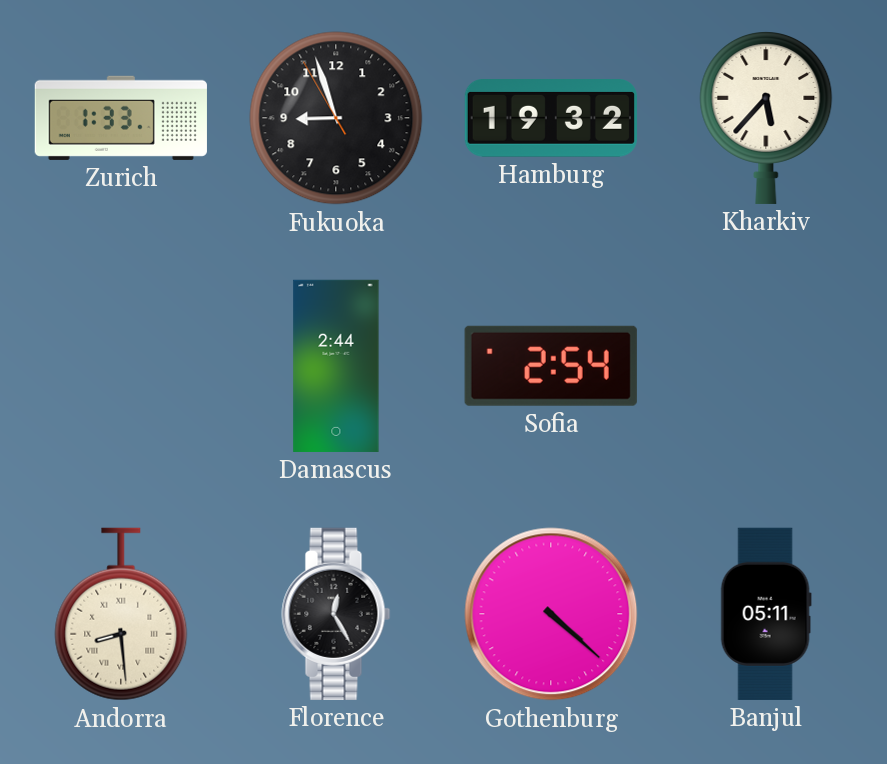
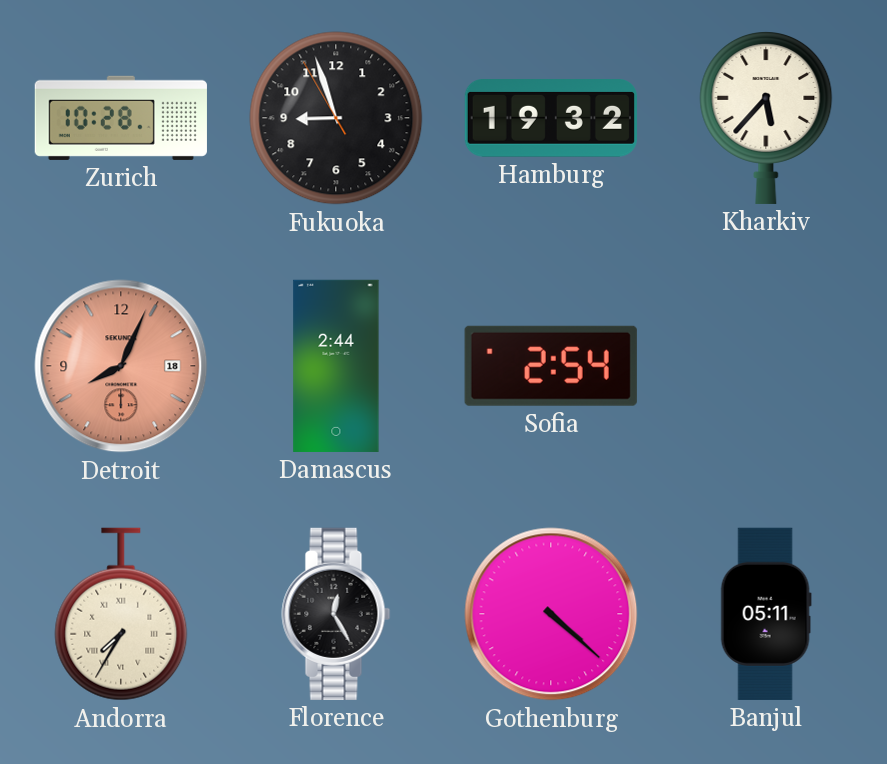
Zurich: 1:33 -> 10:28
Detroit: none -> 8:04
Andorra: 8:29 -> 7:35
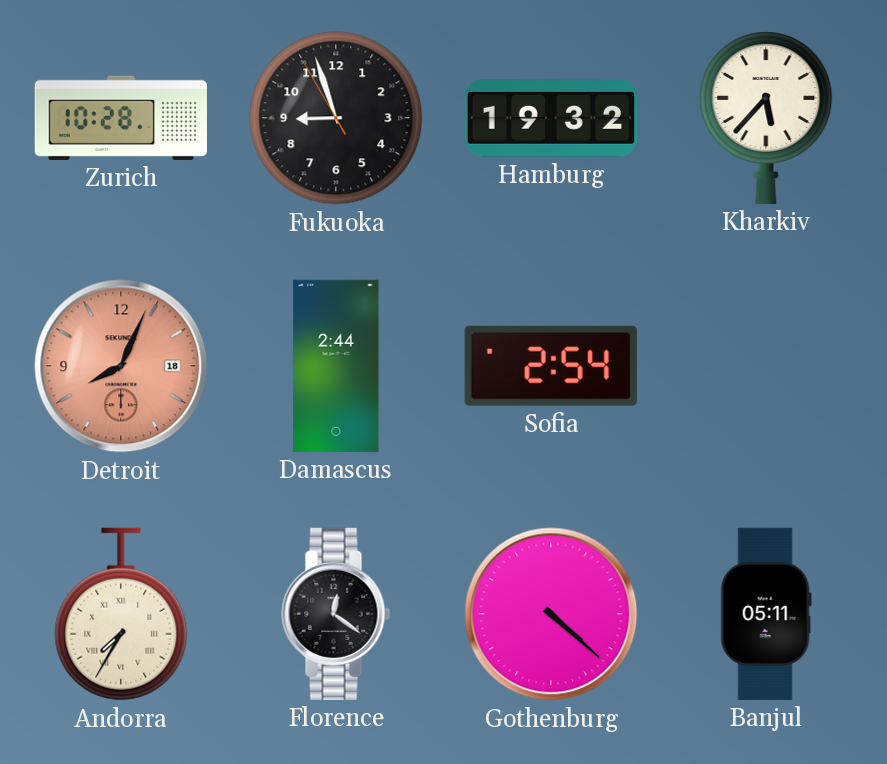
Florence: 12:25 -> 12:21
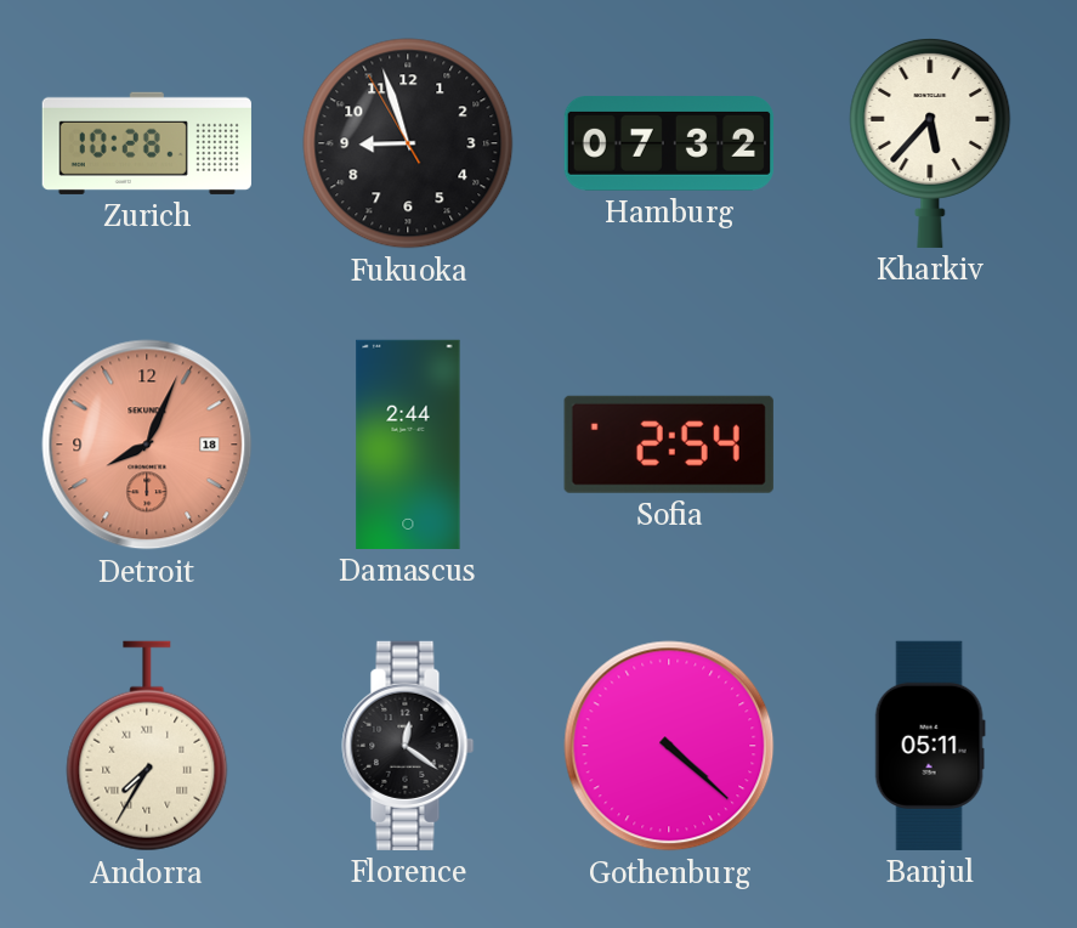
Hamburg: 19:32 -> 07:32
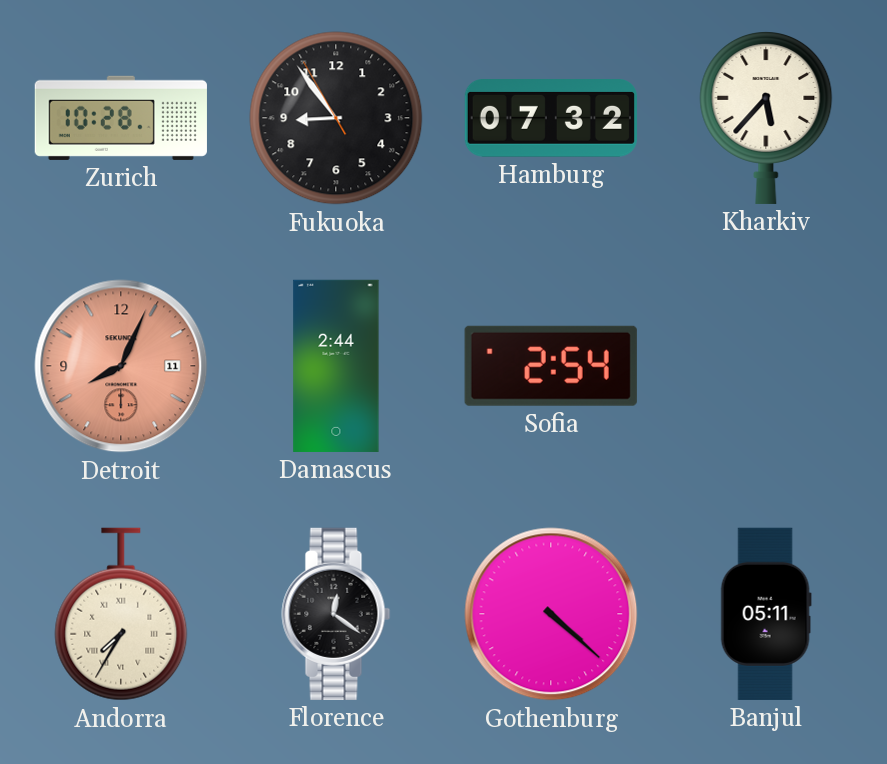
Fukuoka: 8:56 -> 8:53
Detroit date: 18 -> 11
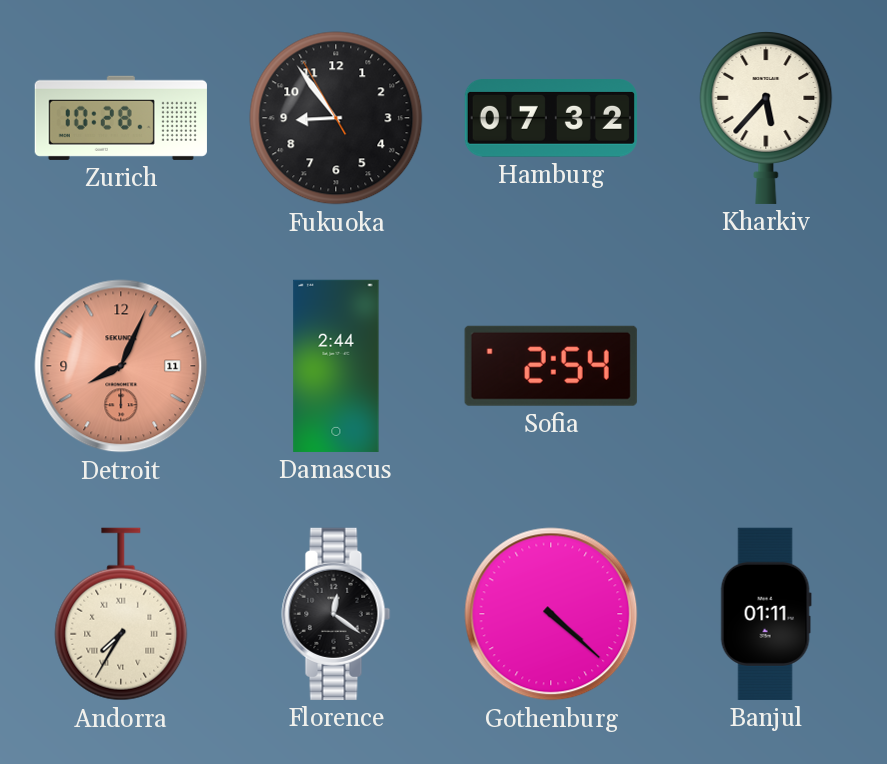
Banjul: 05:11 -> 01:11
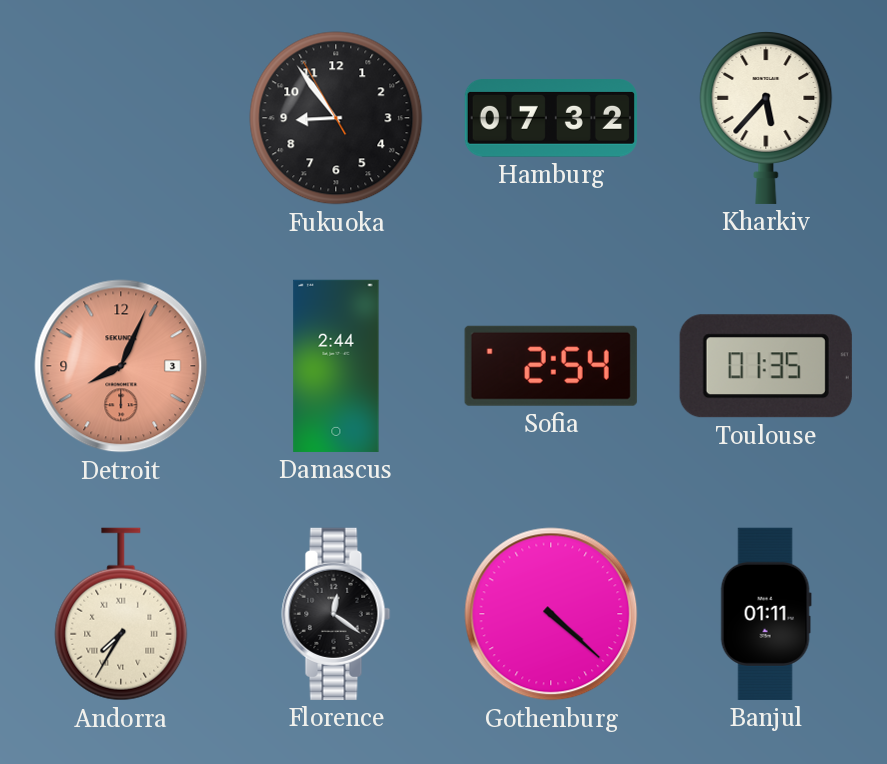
Zurich: 10:28 -> none
Detroit date: 11 -> 3
Toulouse: none -> 01:35
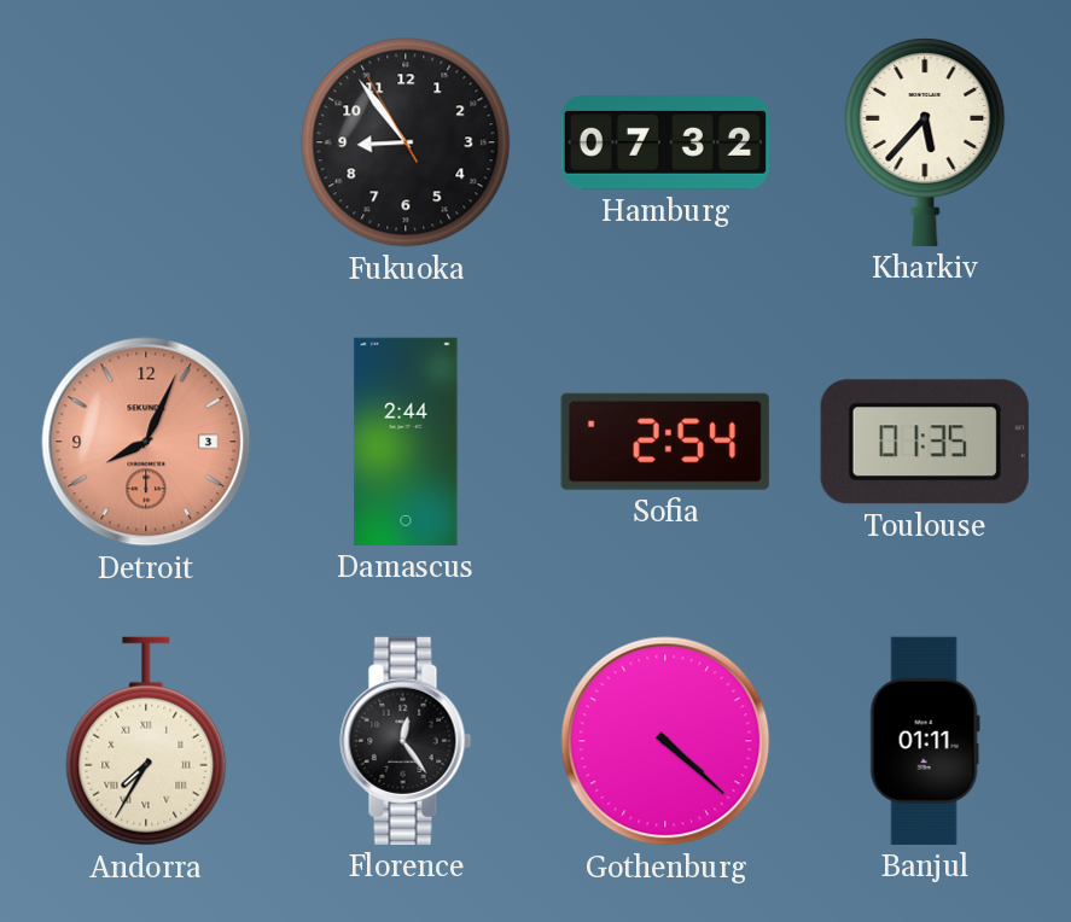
Florence: 12:21 -> 12:24
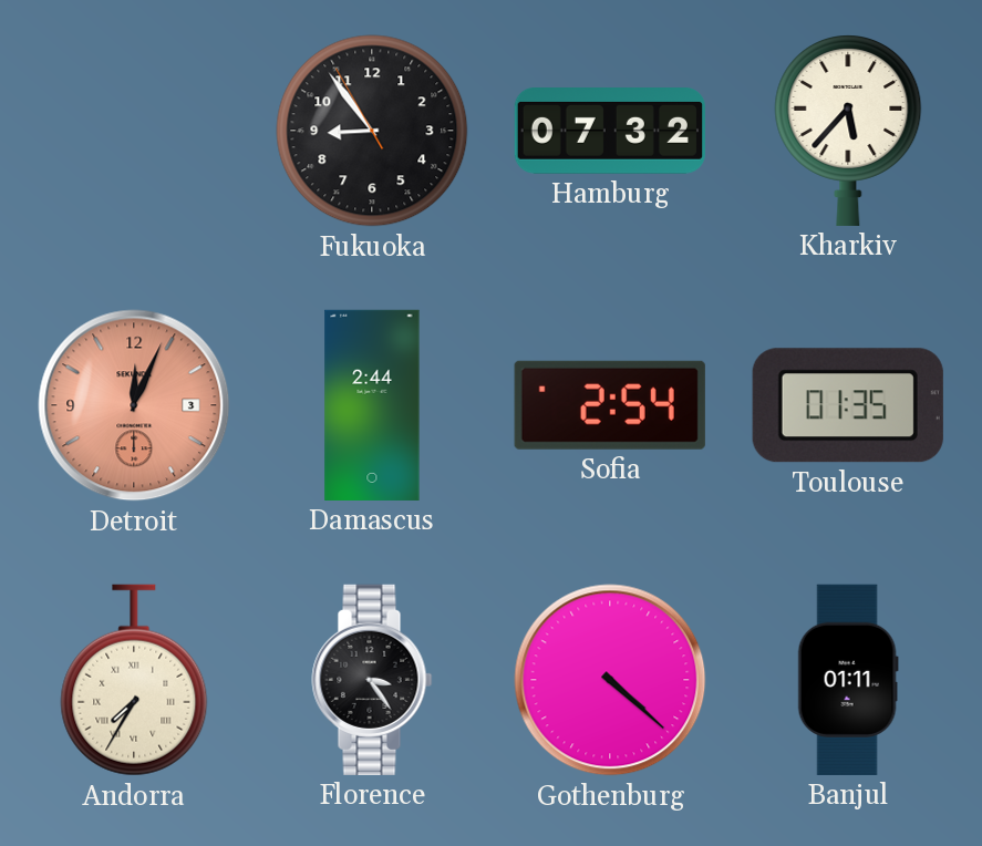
Detroit: 8:04 -> 12:04
Florence: 12:24 -> 3:24
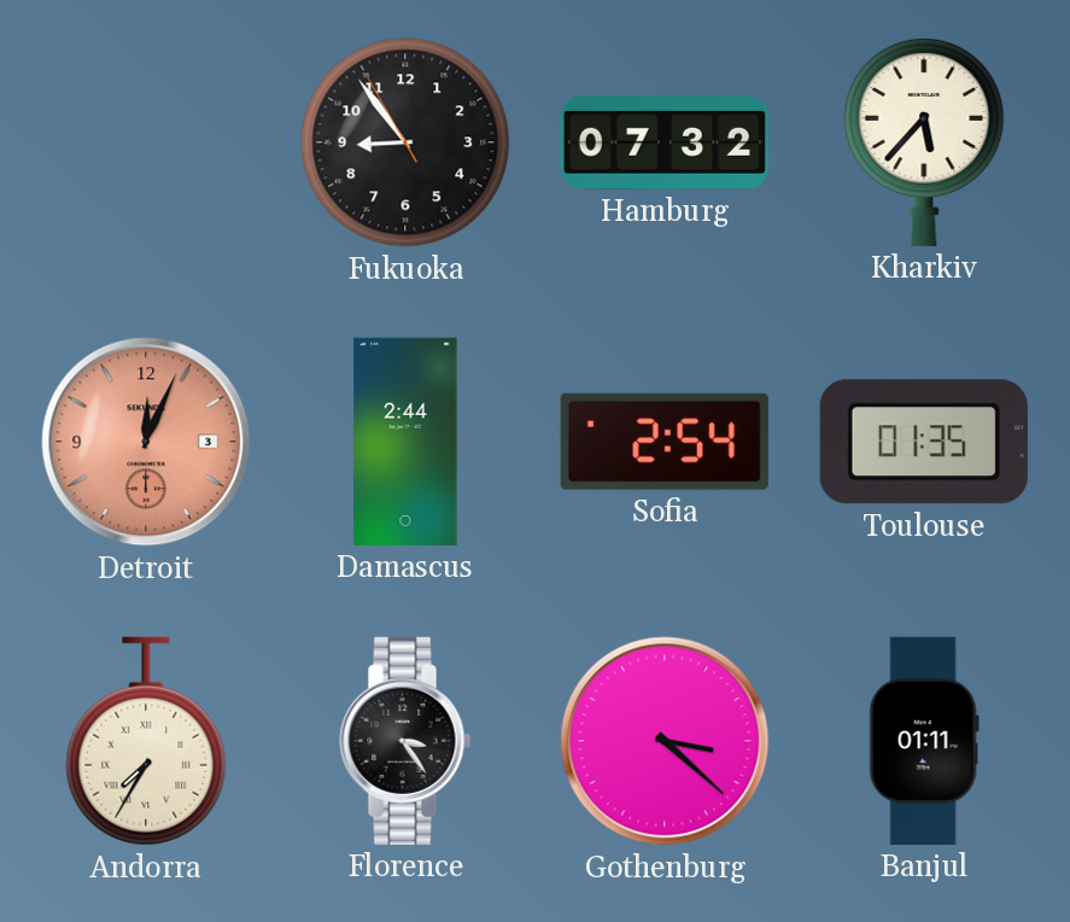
Gothenburg: 4:22 -> 3:22
